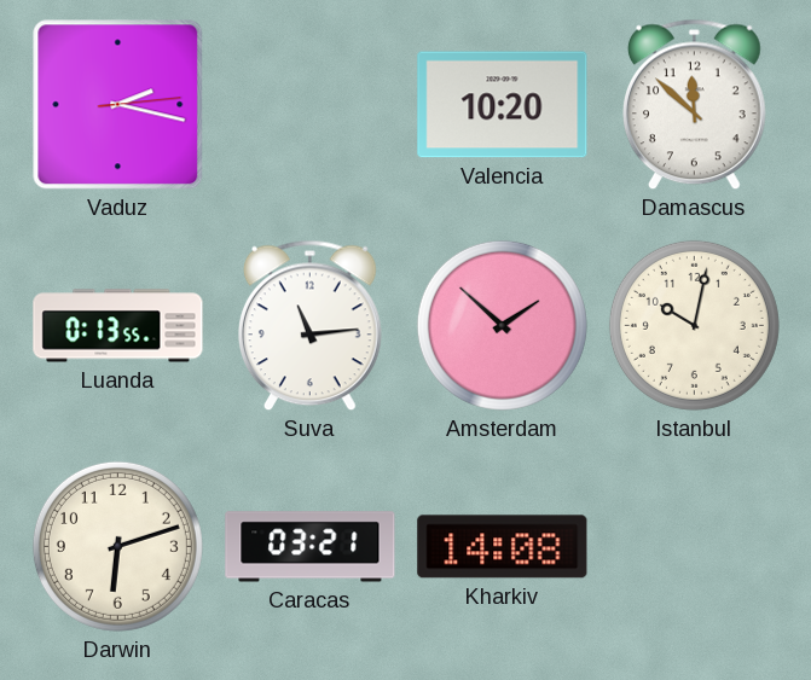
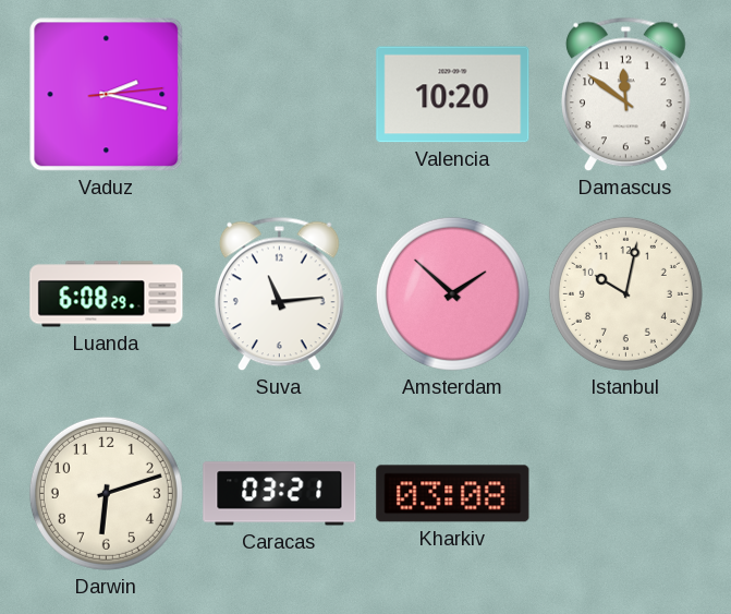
Damascus: 11:52 -> 11:51
Luanda: 0:13 -> 6:08
Kharkiv: 14:08 -> 03:08
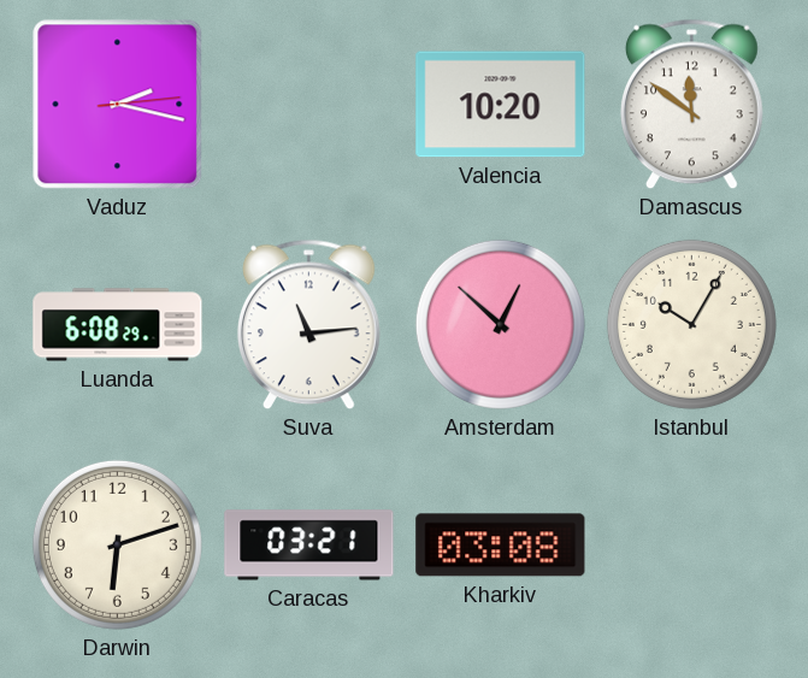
Amsterdam: 1:52 -> 12:52
Istanbul: 10:02 -> 10:05
